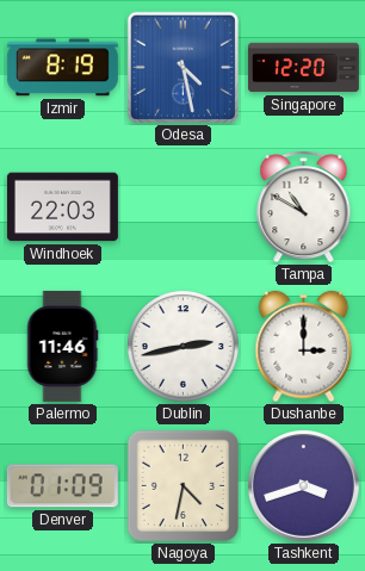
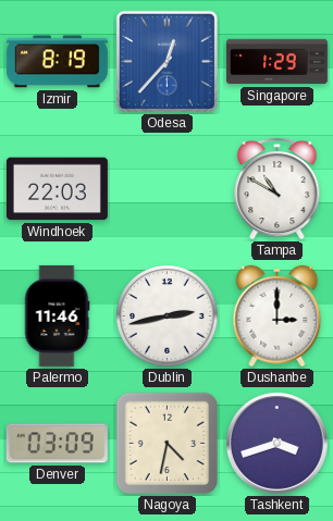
Odesa: 4:28 -> 12:37
Singapore: 12:20 -> 1:29
Denver: 01:09 -> 03:09
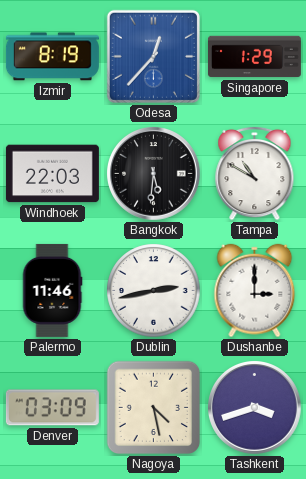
Bangkok: none -> 5:31
Nagoya: 4:32 -> 4:28
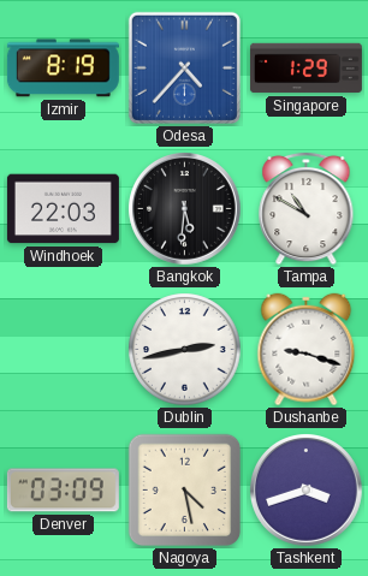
Odesa: 12:37 -> 4:37
Palermo: 11:46 -> none
Dushanbe: 3:00 -> 9:18
